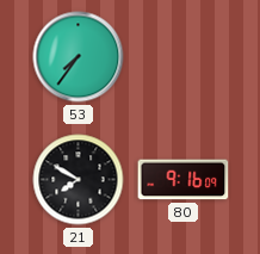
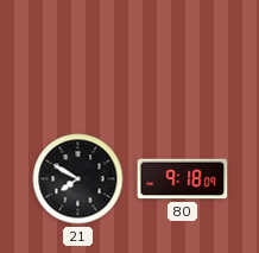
53: 7:36 -> none
80: 9:16 -> 9:18
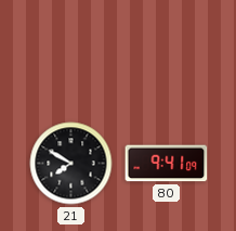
80: 9:18 -> 9:41
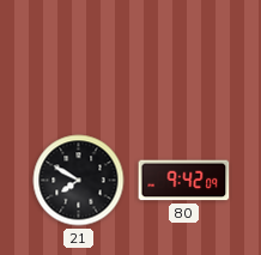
80: 9:41 -> 9:42
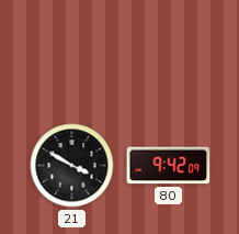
21: 7:50 -> 3:50
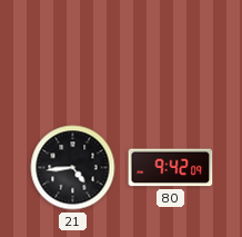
21: 3:50 -> 4:44
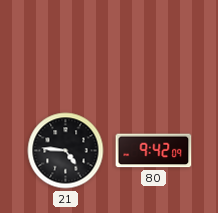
21: 4:44 -> 4:46
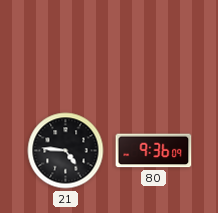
80: 9:42 -> 9:36
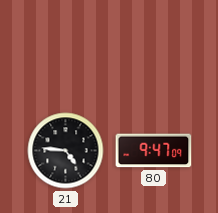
80: 9:36 -> 9:47
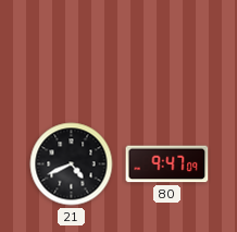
21: 4:46 -> 4:41
